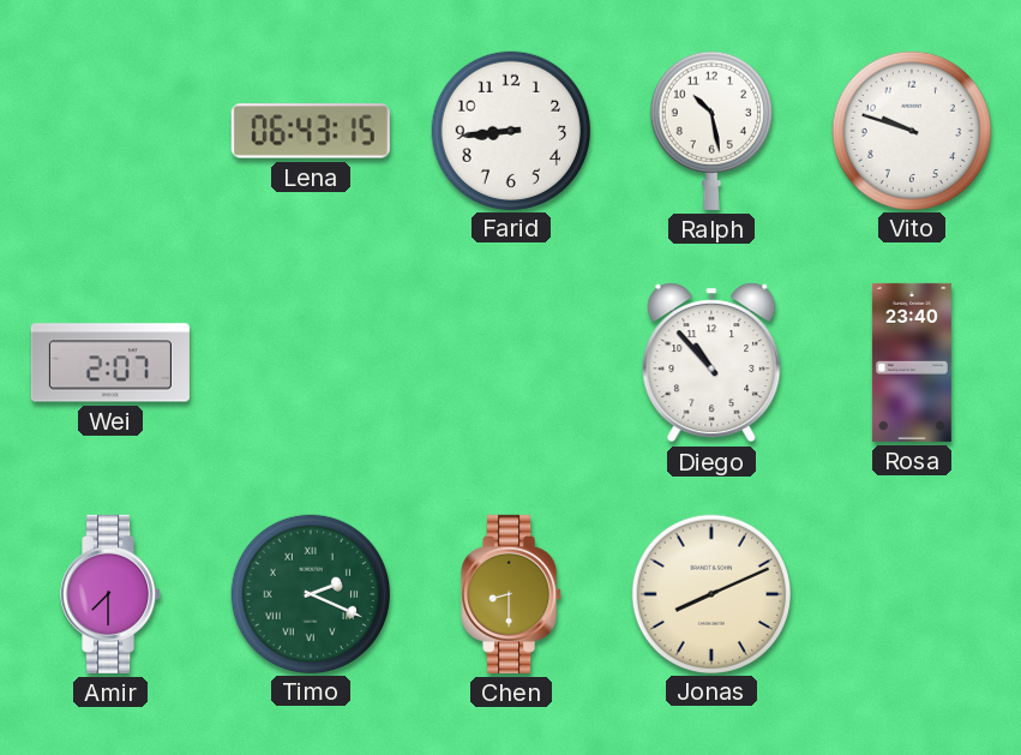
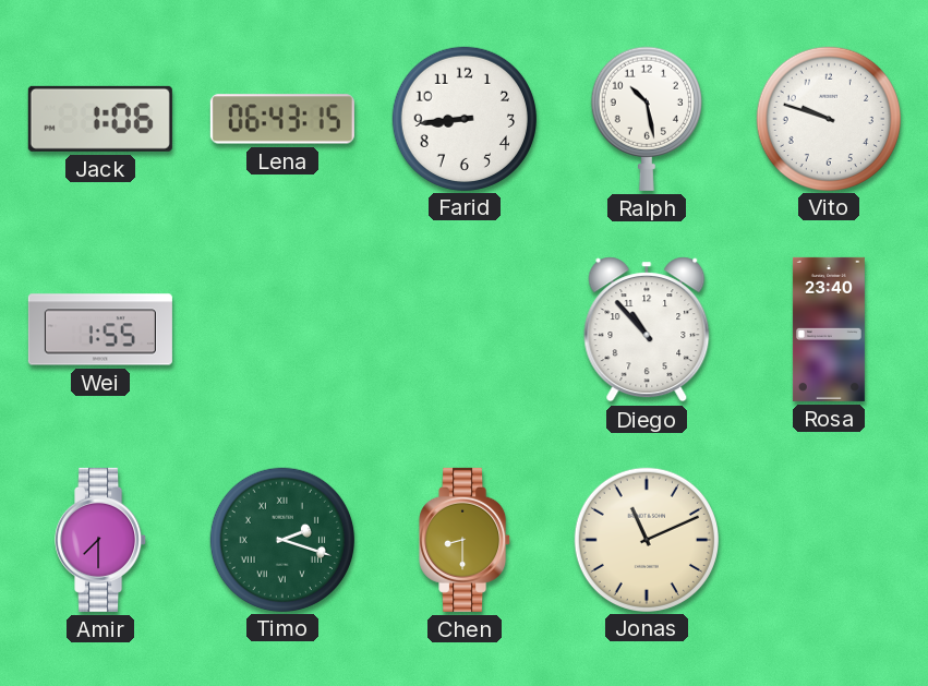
Jack: none -> 1:06
Wei: 2:07 -> 1:55
Timo: 2:19 -> 2:18
Jonas: 8:11 -> 11:11
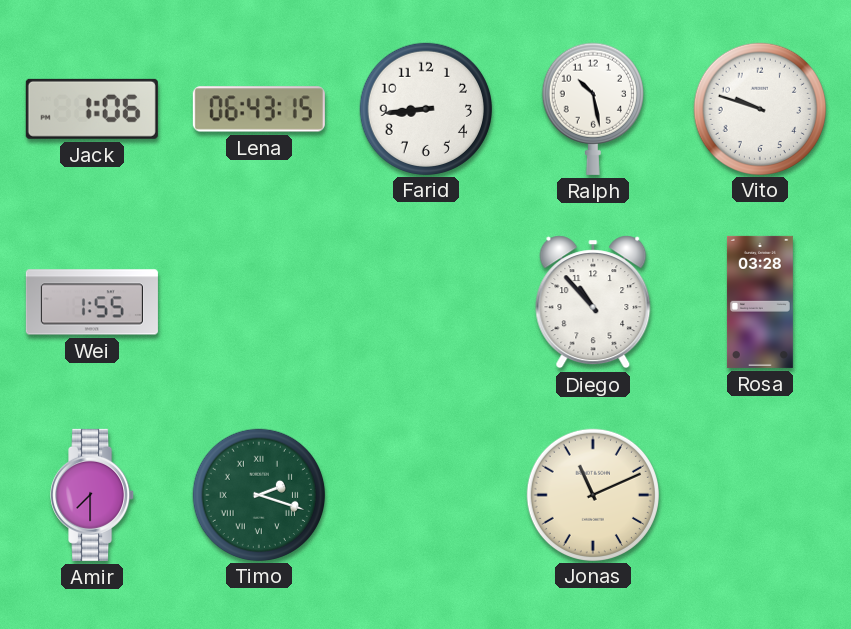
Rosa: 23:40 -> 03:28
Chen: 8:30 -> none
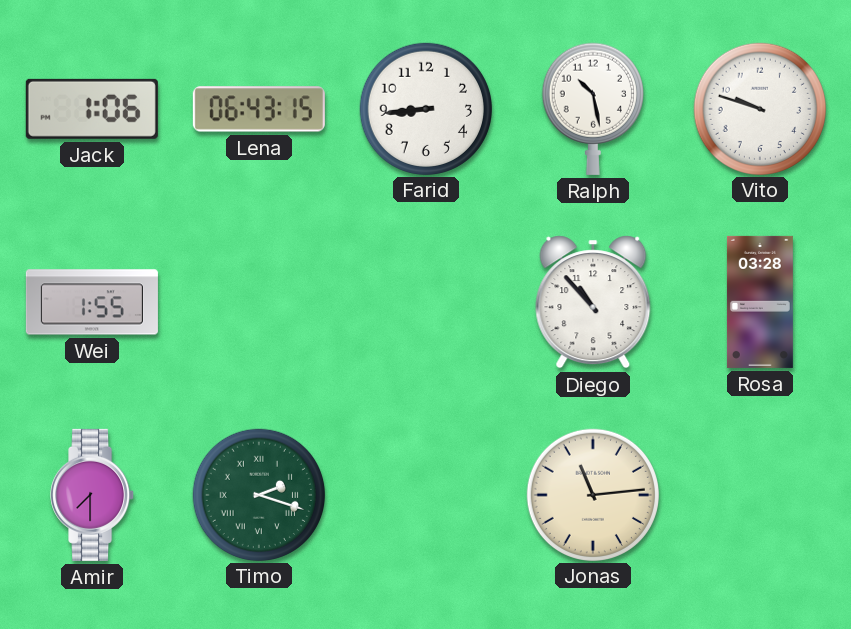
Jonas: 11:11 -> 11:14
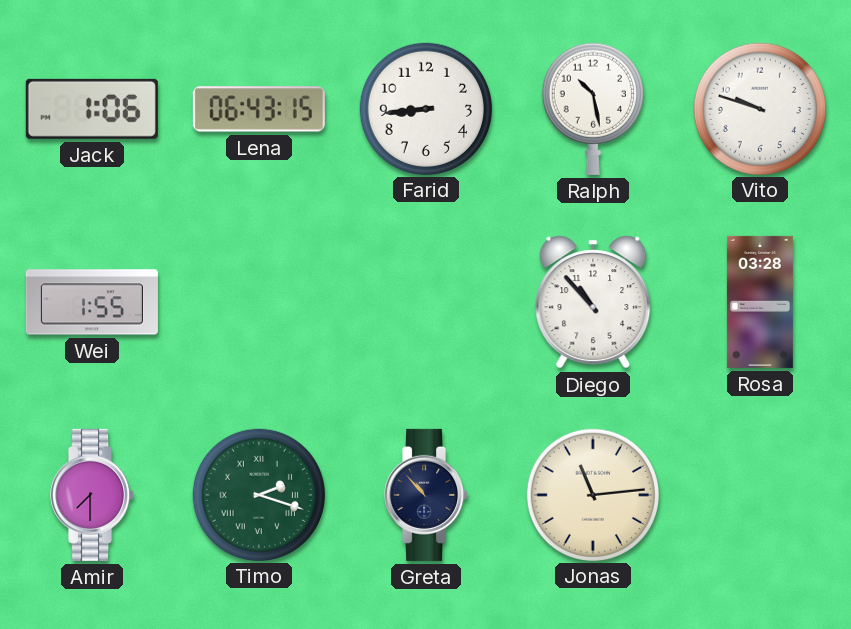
Greta: none -> 10:53
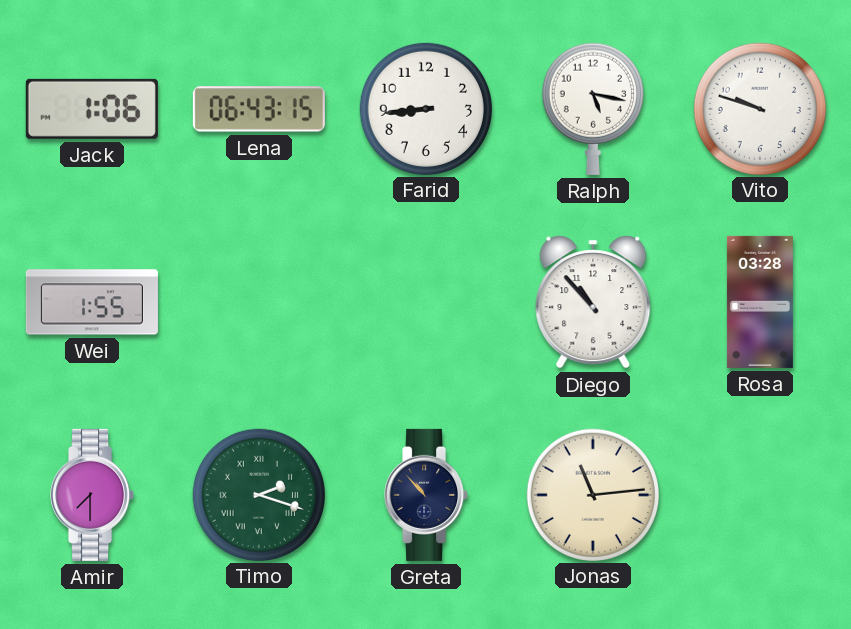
Ralph: 10:28 -> 5:17
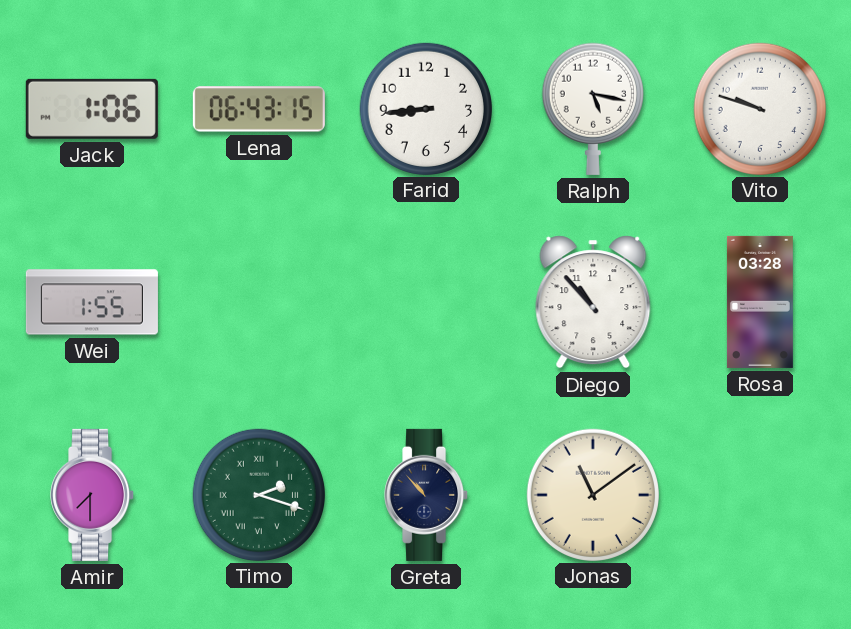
Jonas: 11:14 -> 11:09
